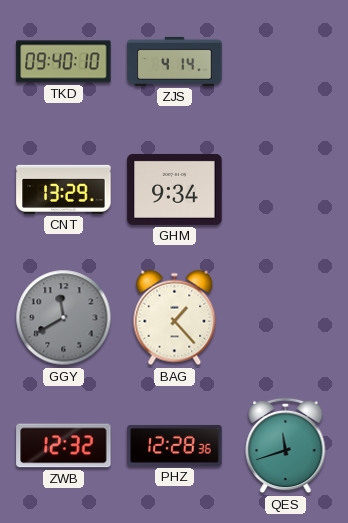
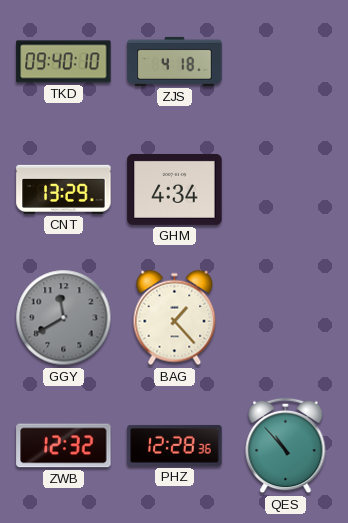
ZJS: 4:14 -> 4:18
GHM: 9:34 -> 4:34
QES: 11:42 -> 10:53
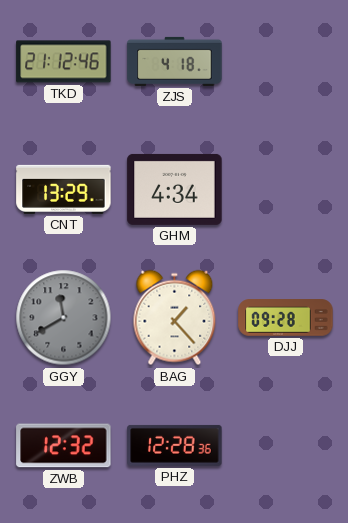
TKD: 09:40 -> 21:12
DJJ: none -> 09:28
QES: 10:53 -> none
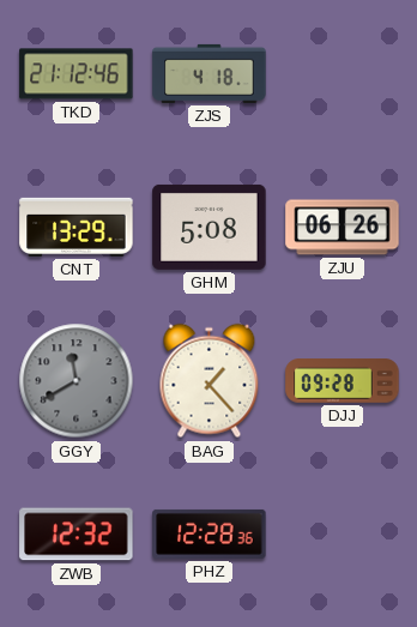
GHM: 4:34 -> 5:08
ZJU: none -> 06:26
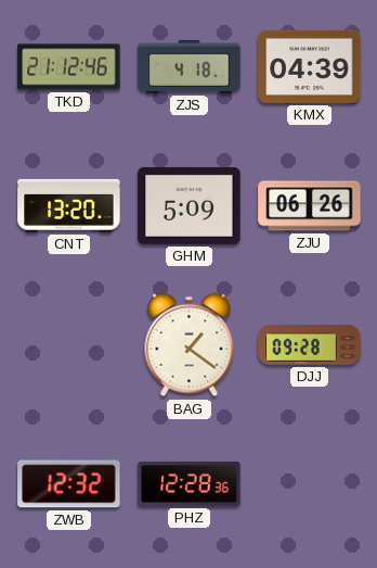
KMX: none -> 04:39
CNT: 13:29 -> 13:20
GHM: 5:08 -> 5:09
GGY: 11:40 -> none
BAG: 1:23 -> 1:21
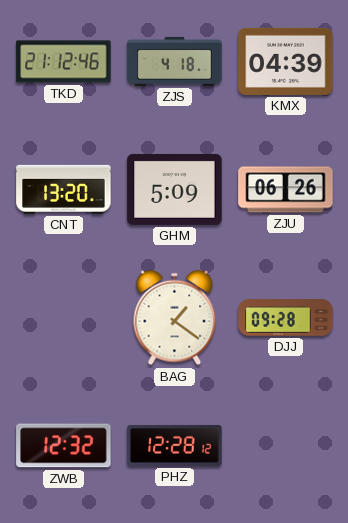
PHZ: 12:28:36 -> 12:28:12
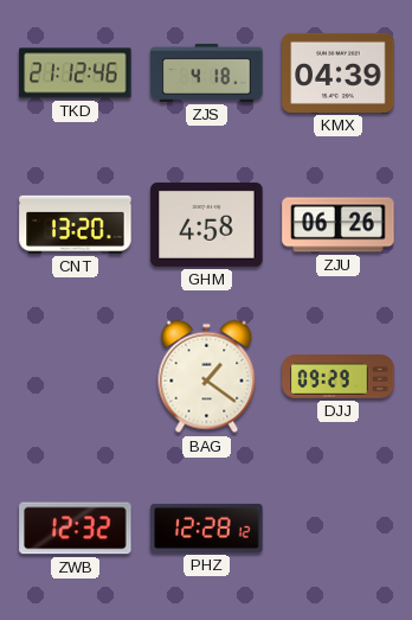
GHM: 5:09 -> 4:58
DJJ: 09:28 -> 09:29
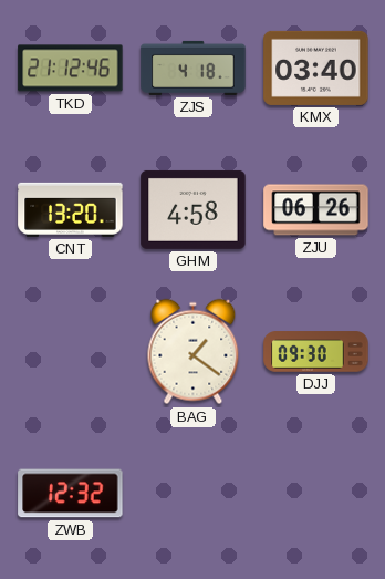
KMX: 04:39 -> 03:40
DJJ: 09:29 -> 09:30
PHZ: 12:28 -> none
